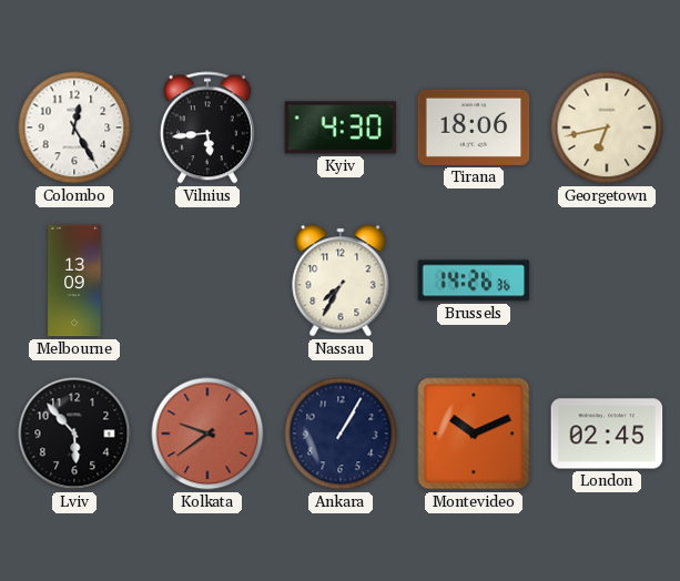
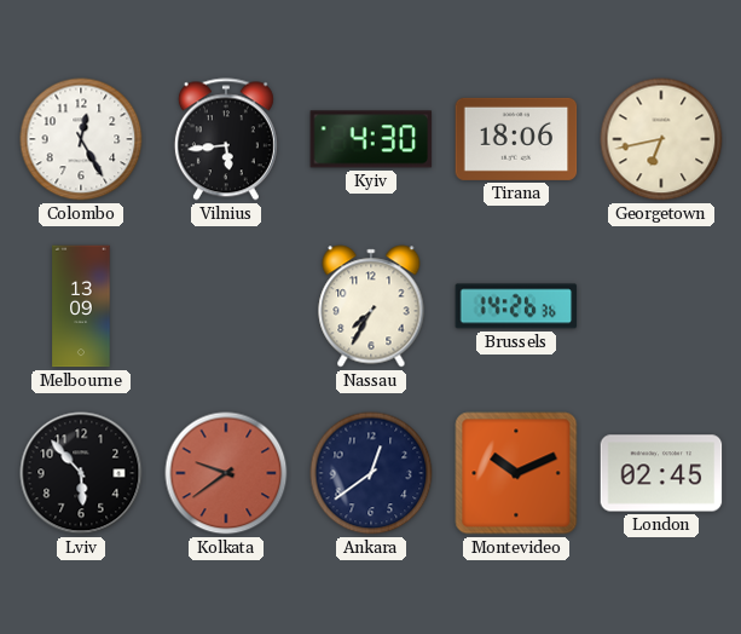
Ankara: 1:05 -> 12:39
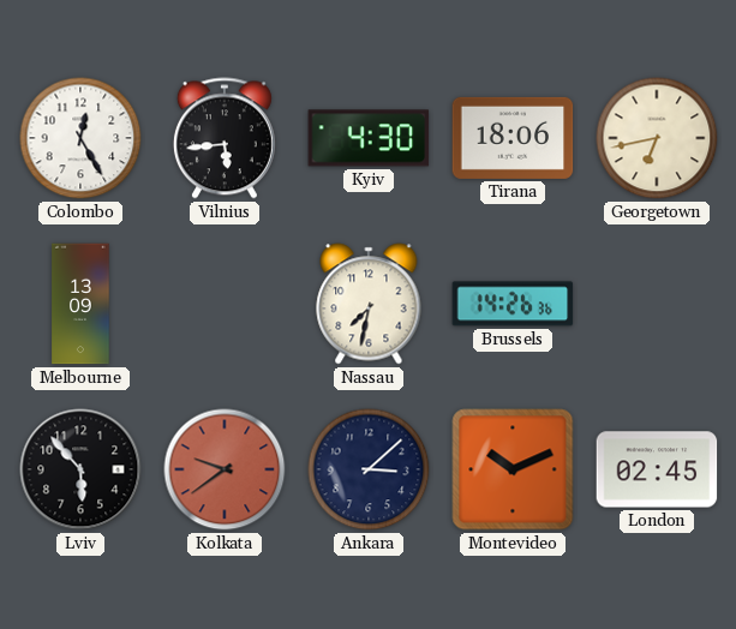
Nassau: 7:35 -> 7:32
Ankara: 12:39 -> 3:08
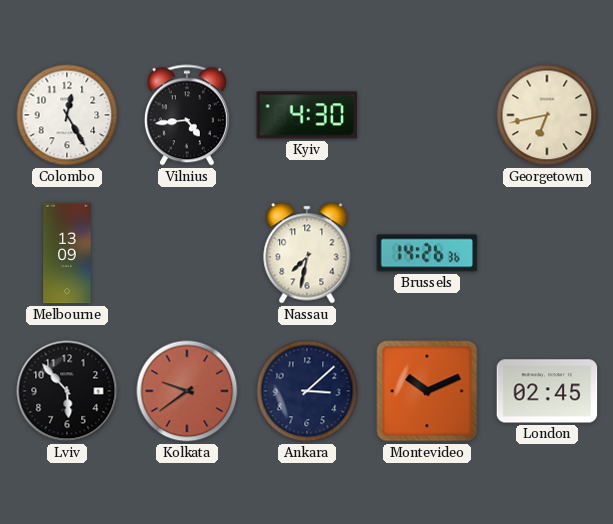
Vilnius: 5:44 -> 4:44
Tirana: 18:06 -> none
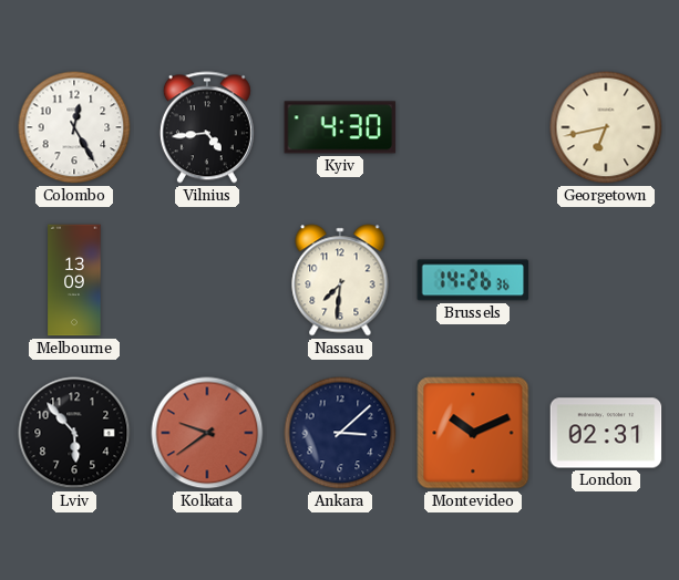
Nassau: 7:32 -> 7:31
London: 02:45 -> 02:31
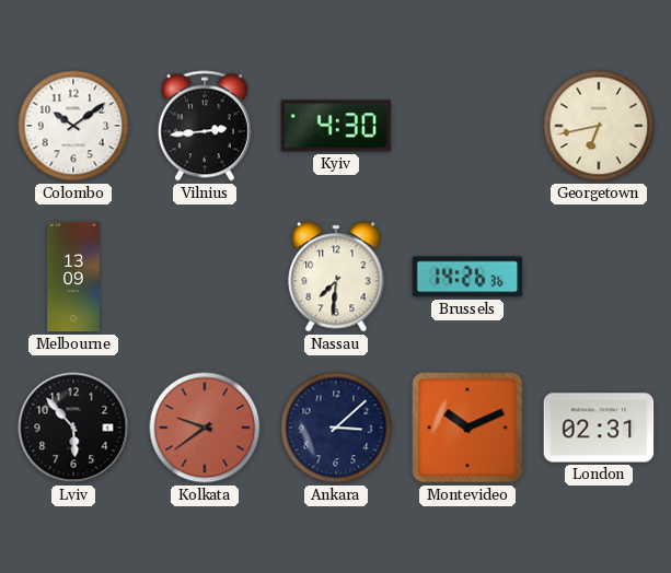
Colombo: 12:25 -> 10:09
Vilnius: 4:44 -> 2:44
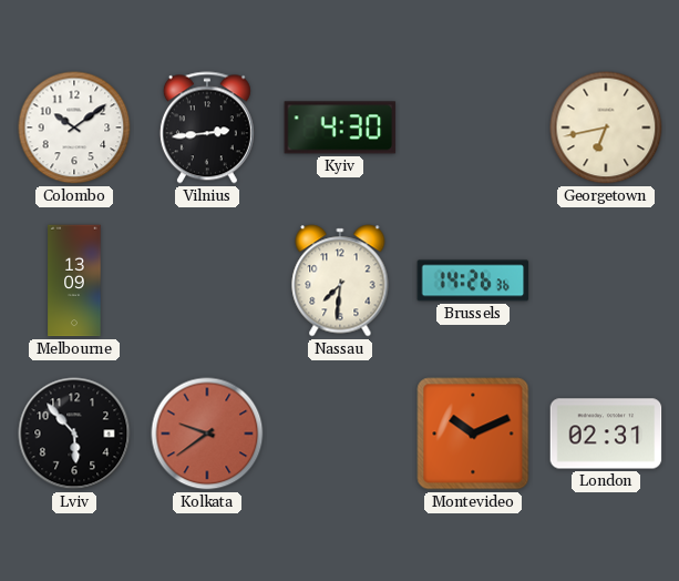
Ankara: 3:08 -> none
